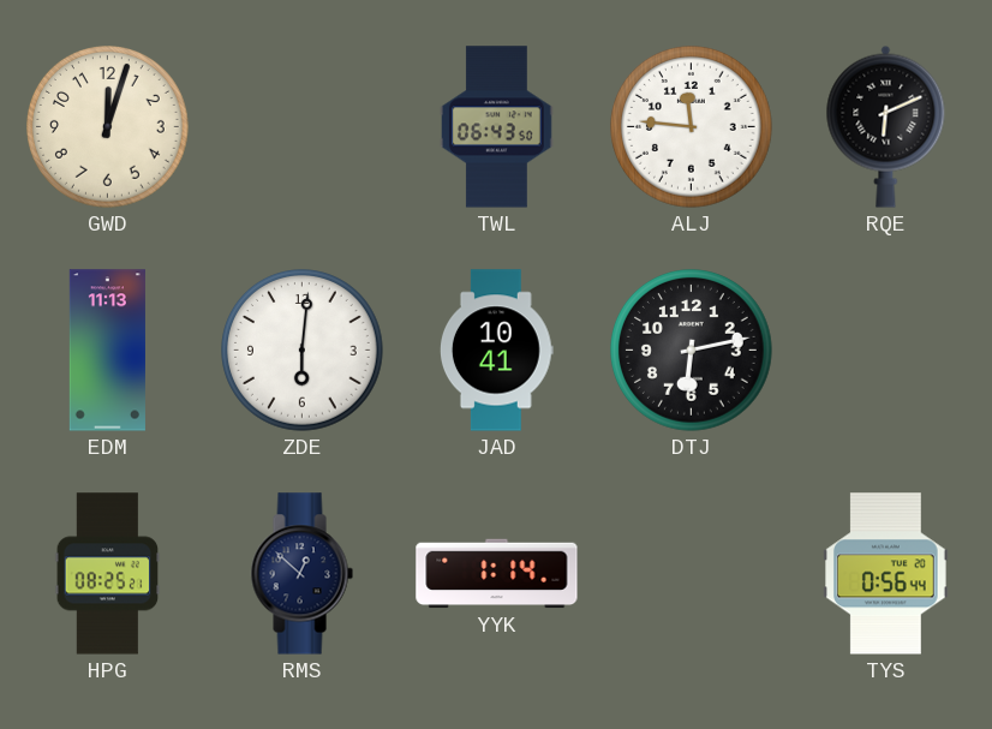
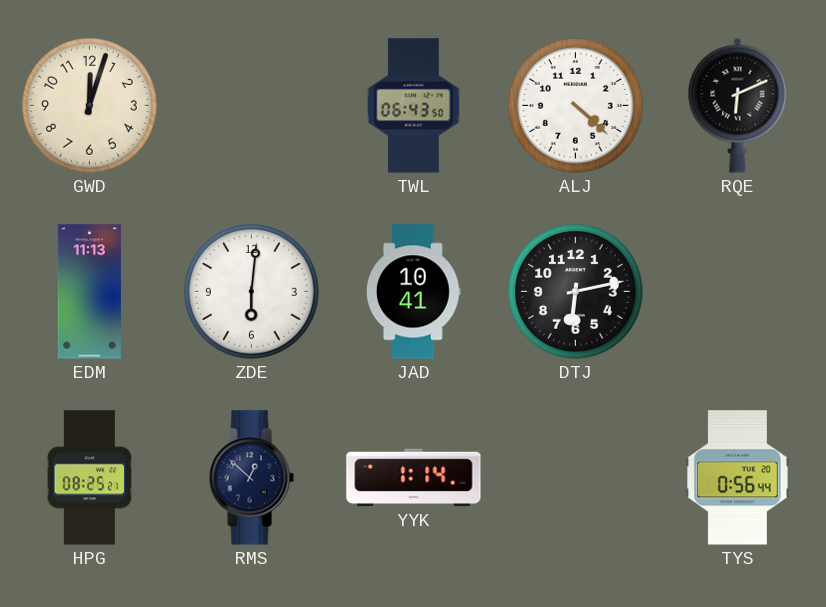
ALJ: 11:46 -> 4:22
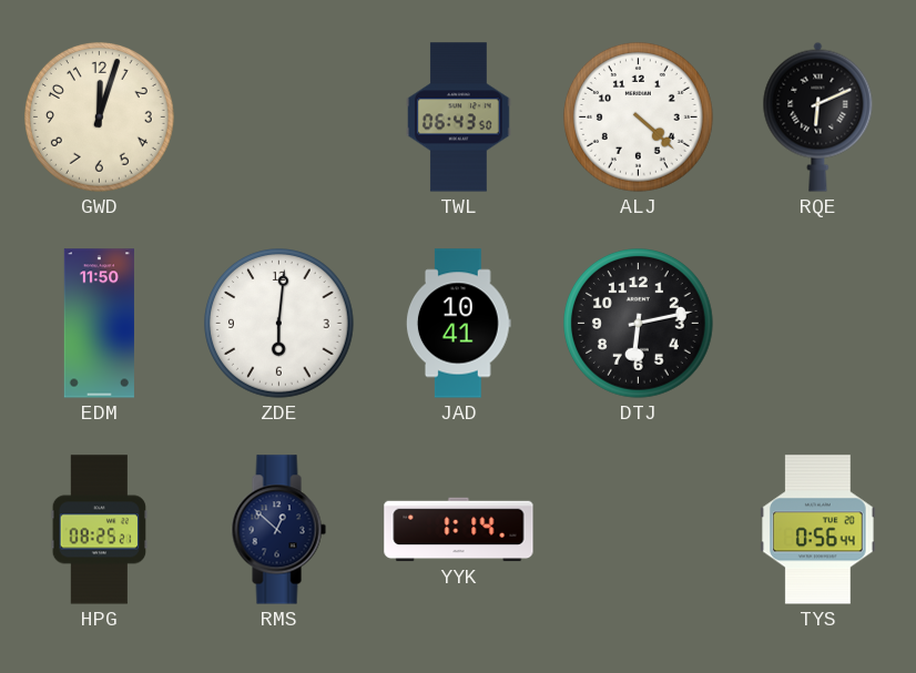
EDM: 11:13 -> 11:50
